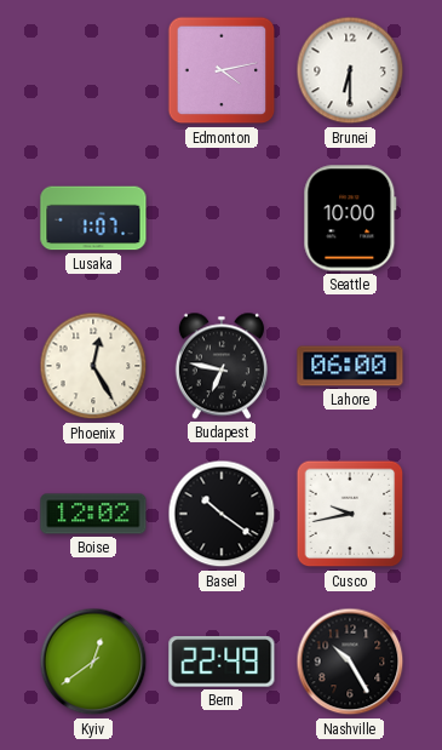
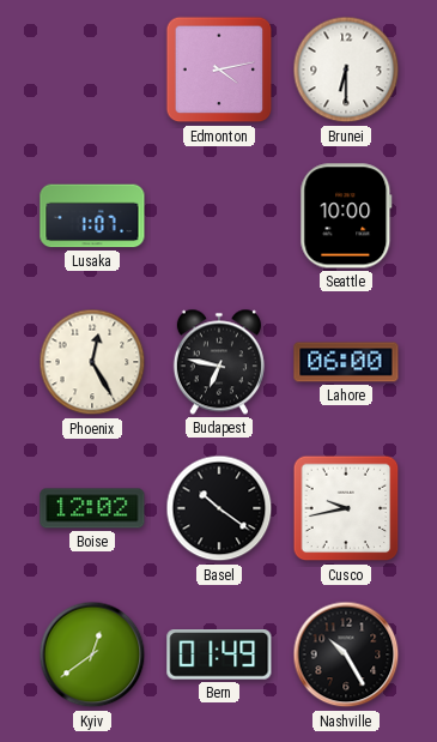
Bern: 22:49 -> 01:49
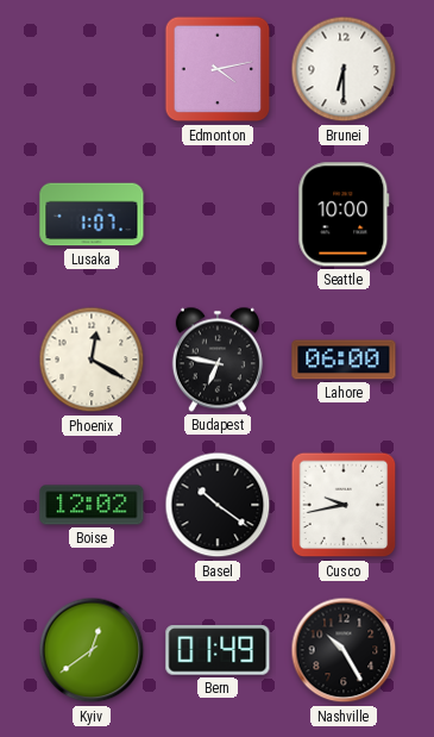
Phoenix: 12:25 -> 12:20
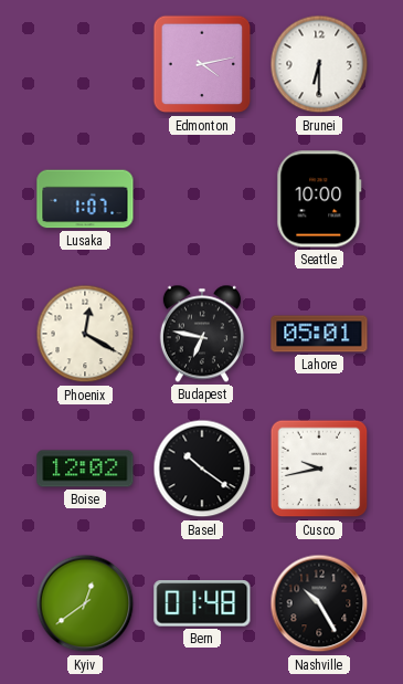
Lahore: 06:00 -> 05:01
Bern: 01:49 -> 01:48
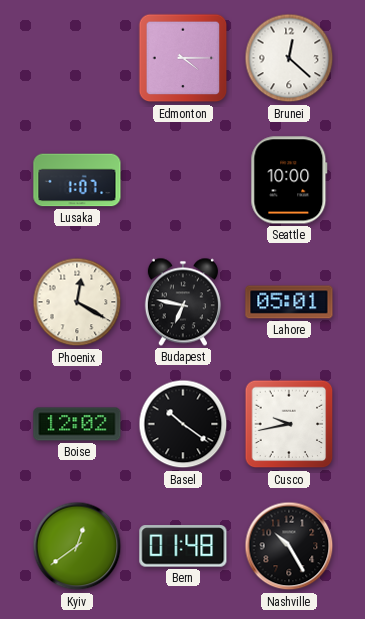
Edmonton: 4:13 -> 4:15
Brunei: 6:30 -> 12:22
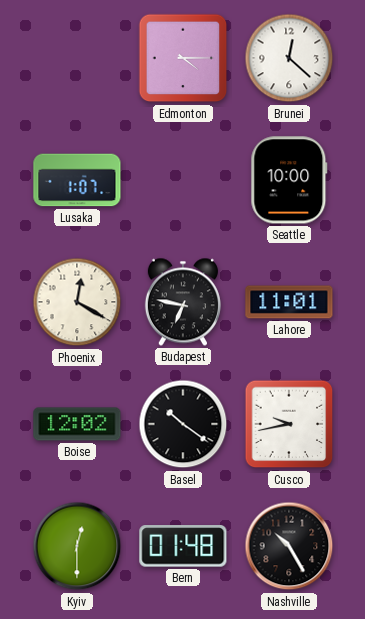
Lahore: 05:01 -> 11:01
Kyiv: 12:39 -> 12:30
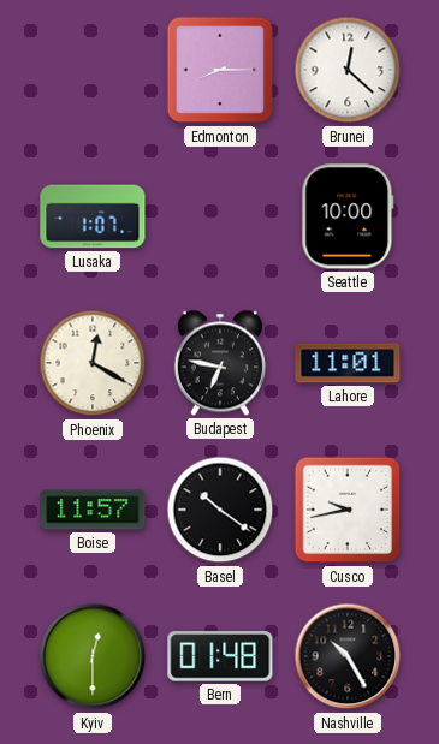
Edmonton: 4:15 -> 8:15
Boise: 12:02 -> 11:57
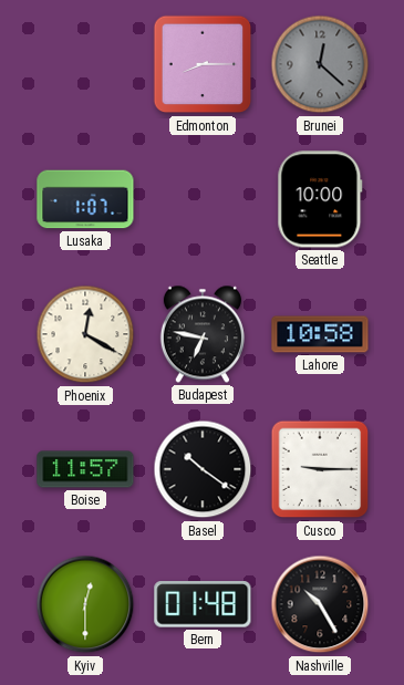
Brunei dial: white -> grey
Lahore: 11:01 -> 10:58
Cusco: 9:43 -> 9:15
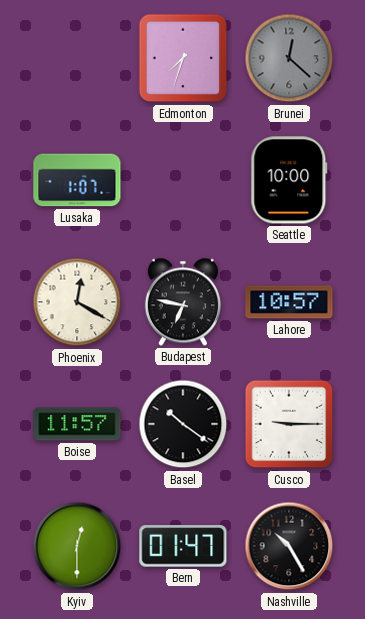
Edmonton: 8:15 -> 7:33
Lahore: 10:58 -> 10:57
Bern: 01:48 -> 01:47
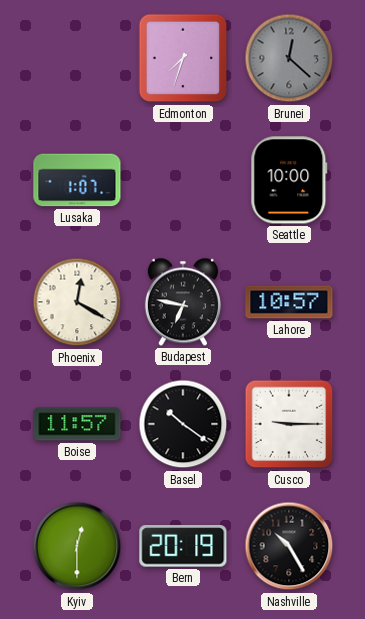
Bern: 01:47 -> 20:19
